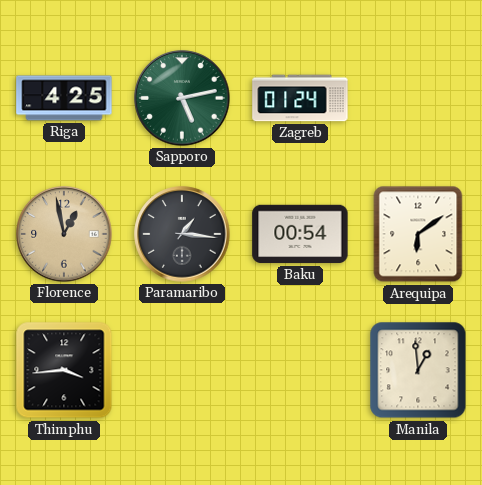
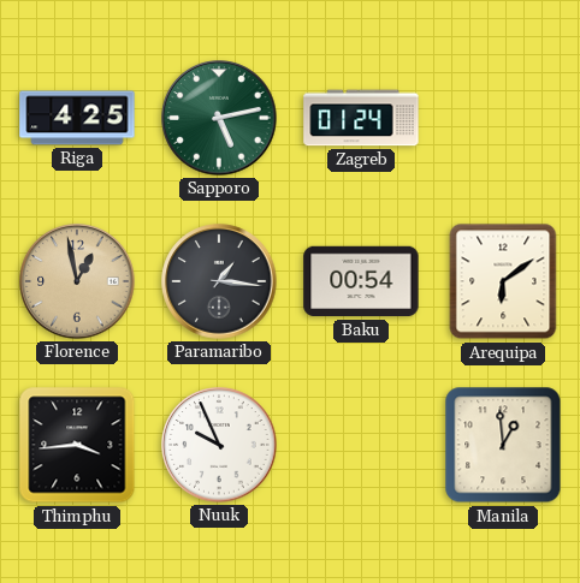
Nuuk: none -> 9:56
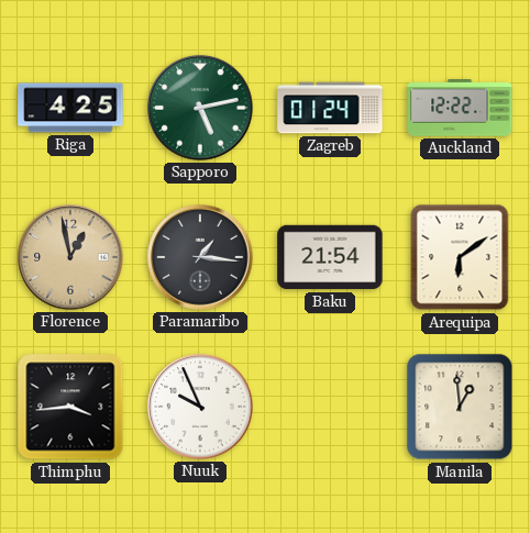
Auckland: none -> 12:22
Baku: 00:54 -> 21:54
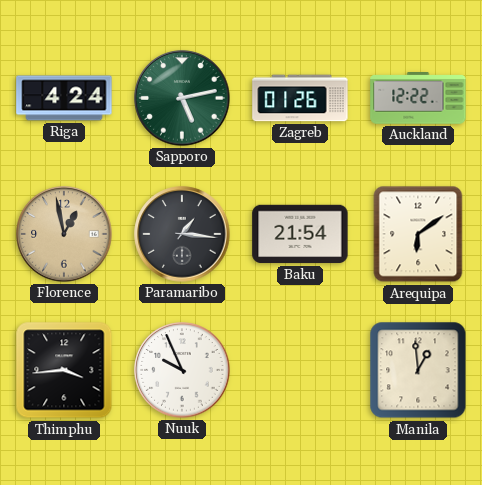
Riga: 4:25 -> 4:24
Zagreb: 01:24 -> 01:26
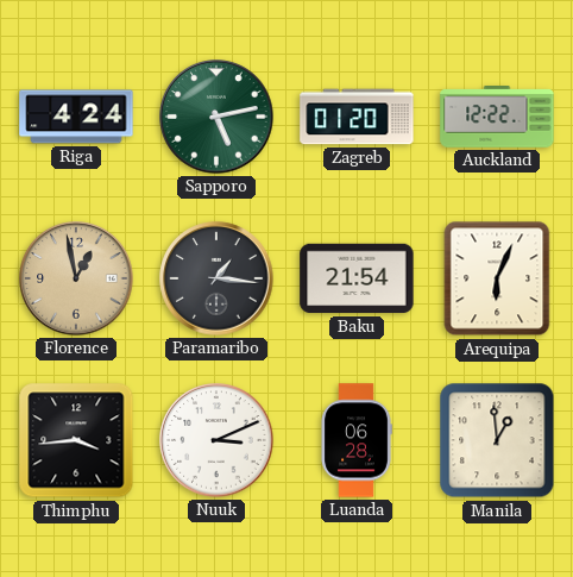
Zagreb: 01:26 -> 01:20
Arequipa: 6:09 -> 6:04
Nuuk: 9:56 -> 3:11
Luanda: none -> 06:28
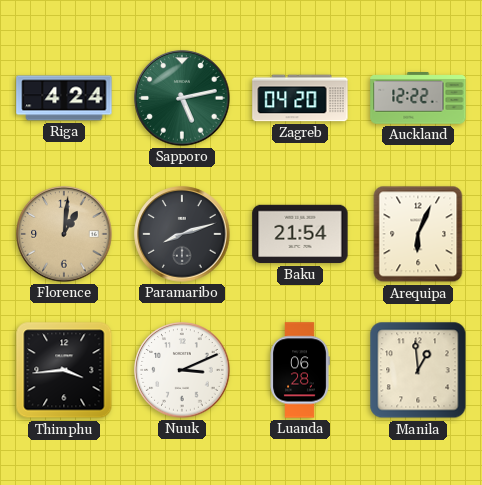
Zagreb: 01:20 -> 04:20
Florence: 12:58 -> 1:01
Paramaribo: 1:16 -> 8:12
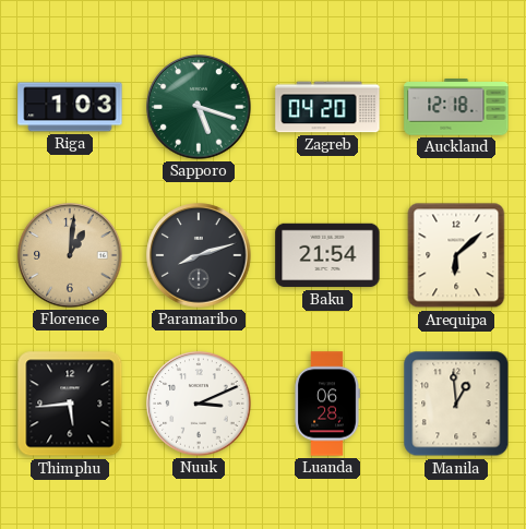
Riga: 4:24 -> 1:03
Sapporo: 5:13 -> 5:18
Auckland: 12:22 -> 12:18
Arequipa: 6:04 -> 6:08
Thimphu: 3:44 -> 5:44
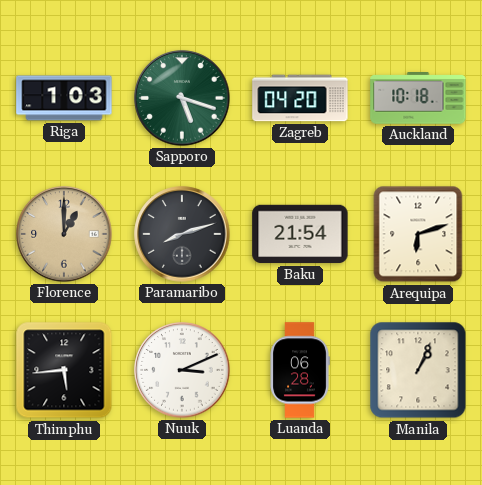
Auckland: 12:18 -> 10:18
Florence: 1:01 -> 1:00
Arequipa: 6:08 -> 6:12
Manila: 12:59 -> 1:04
